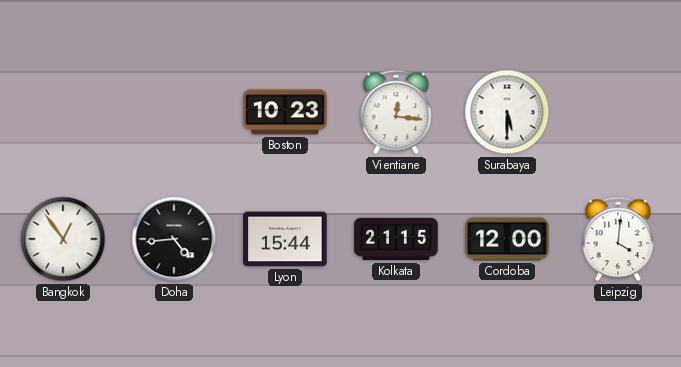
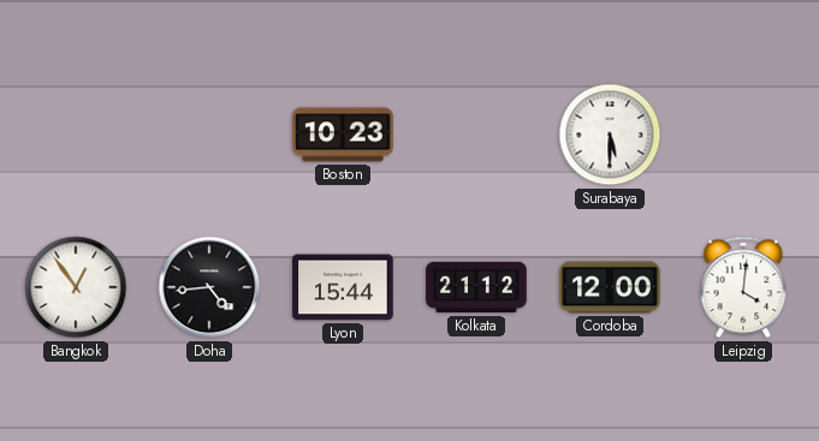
Vientiane: 12:16 -> none
Kolkata: 21:15 -> 21:12
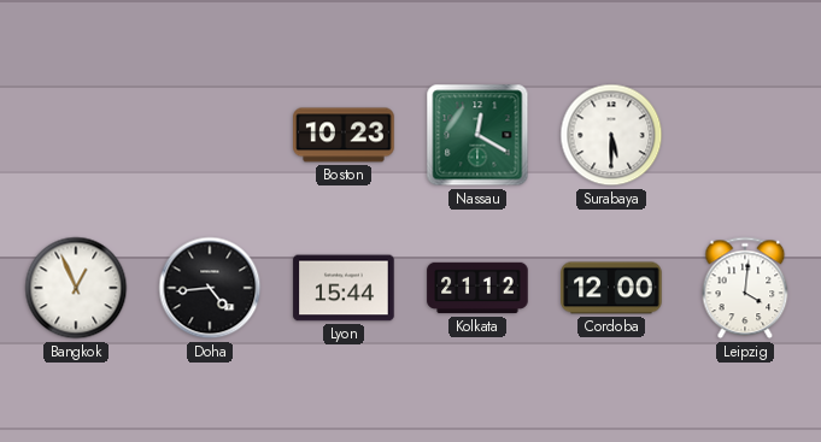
Nassau: none -> 12:20
Bangkok: 12:54 -> 12:56
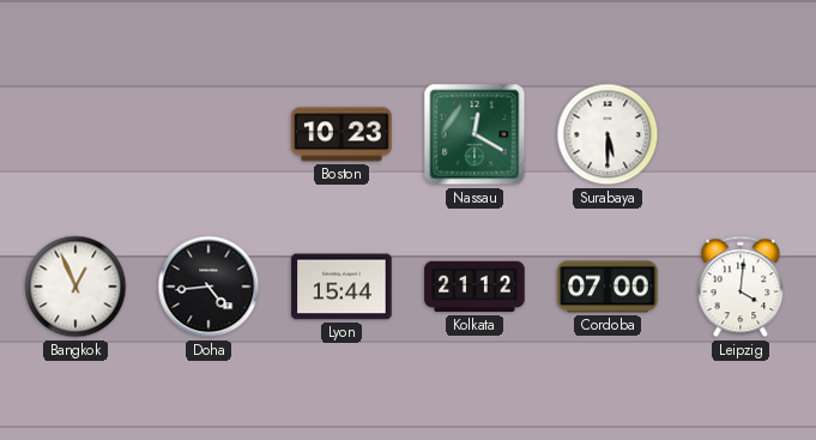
Cordoba: 12:00 -> 07:00
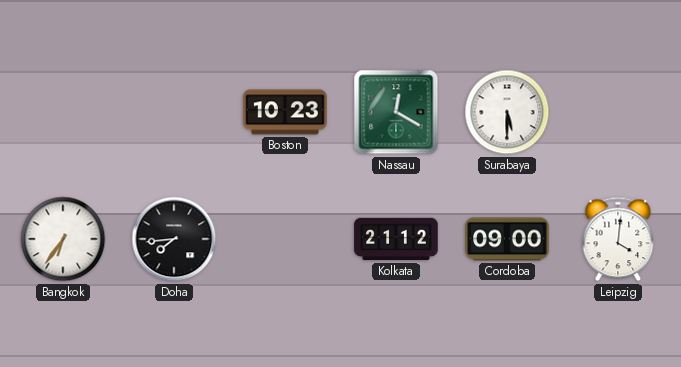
Bangkok: 12:56 -> 6:36
Doha: 4:44 -> 7:44
Lyon: 15:44 -> none
Cordoba: 07:00 -> 09:00
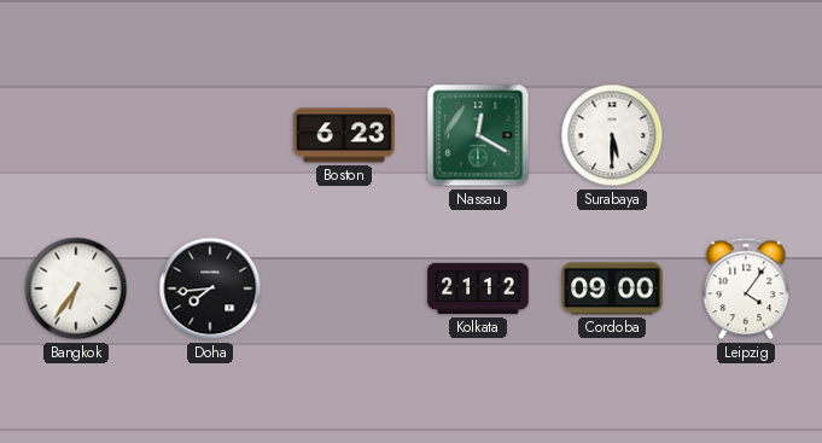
Boston: 10:23 -> 6:23
Leipzig: 4:01 -> 4:06
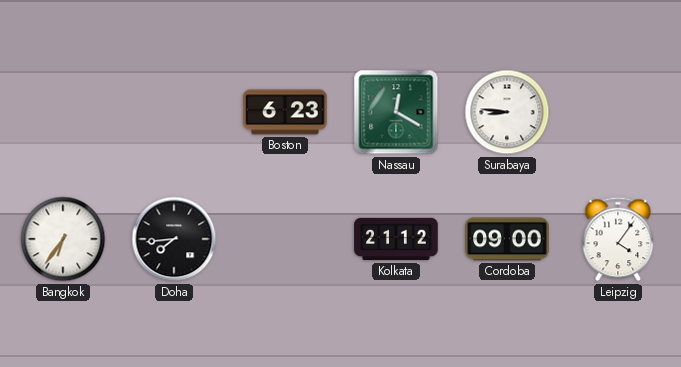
Surabaya: 5:30 -> 8:46
